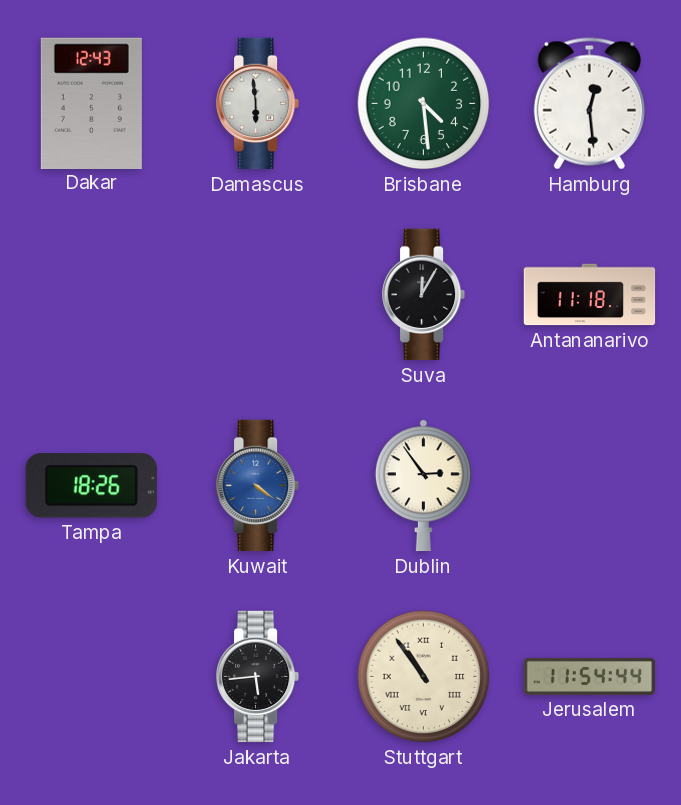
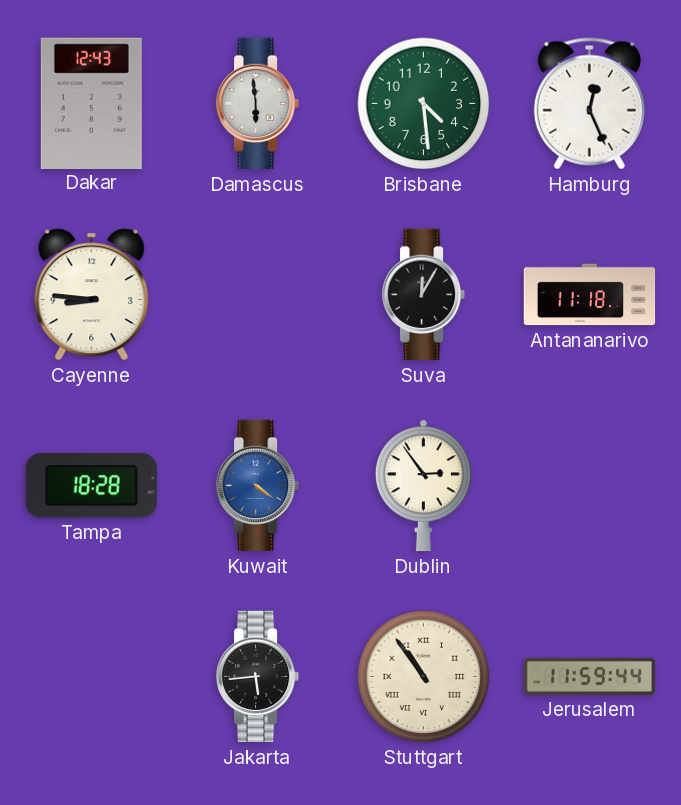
Hamburg: 12:29 -> 12:26
Cayenne: none -> 8:46
Tampa: 18:26 -> 18:28
Jerusalem: 11:54 -> 11:59
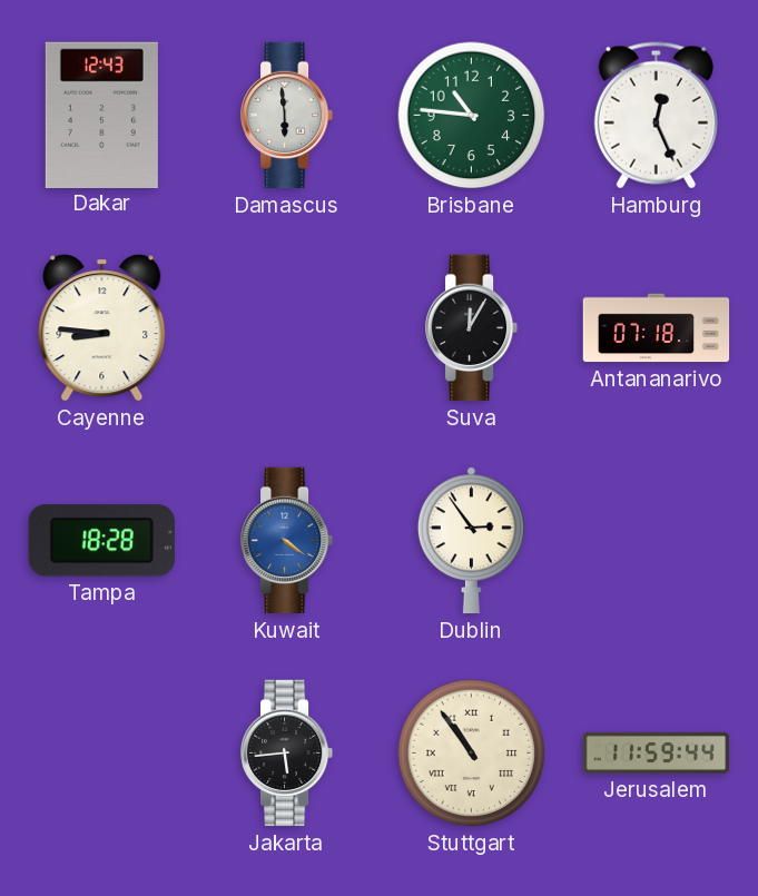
Brisbane: 4:29 -> 10:46
Antananarivo: 11:18 -> 07:18
